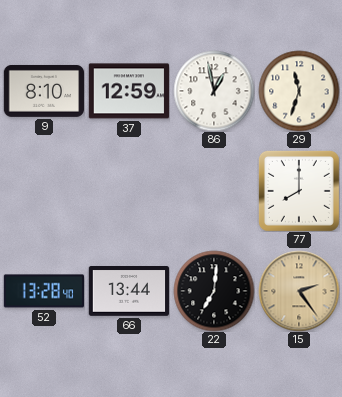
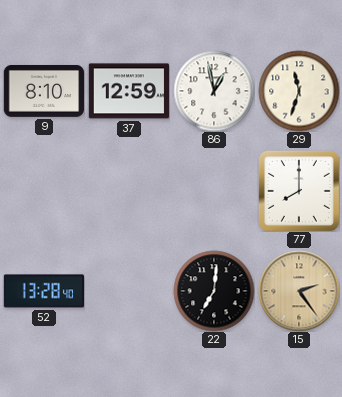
66: 13:44 -> none
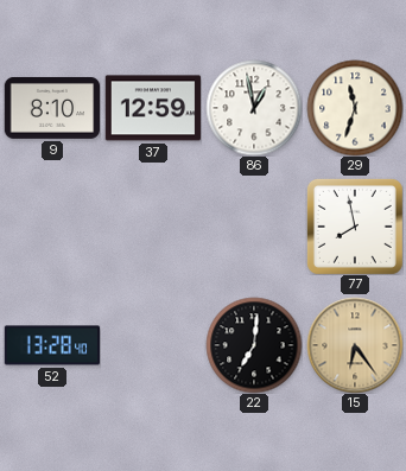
77: 8:00 -> 7:58
15: 2:24 -> 6:24
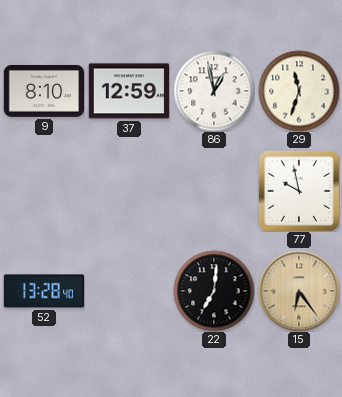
77: 7:58 -> 9:58
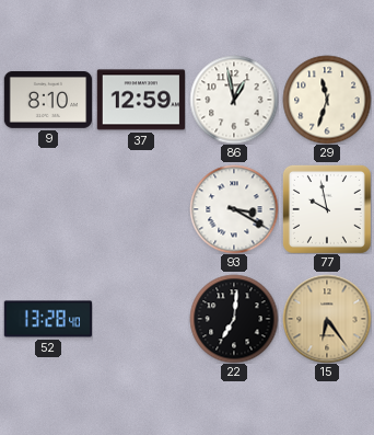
93: none -> 3:20
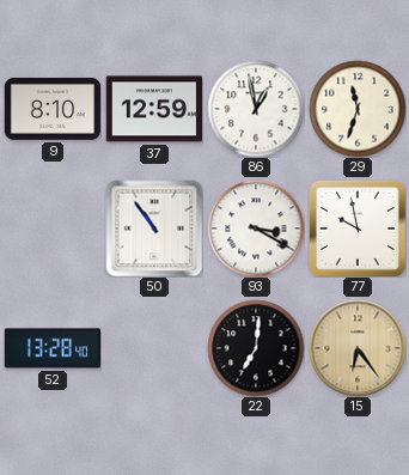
50: none -> 10:54
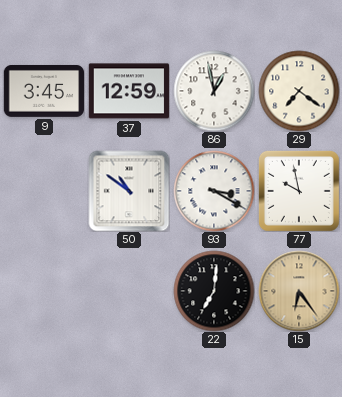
9: 8:10 -> 3:45
29: 11:33 -> 7:21
50: 10:54 -> 10:51
52: 13:28 -> none
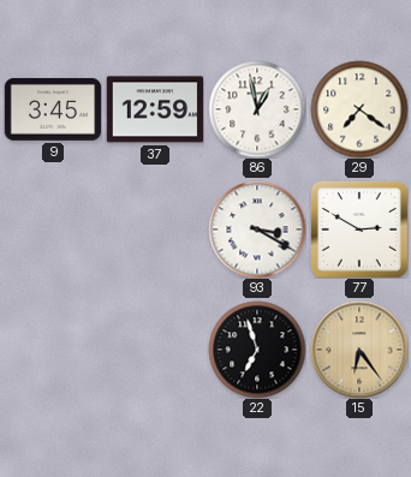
50: 10:51 -> none
77: 9:58 -> 2:50
22: 7:01 -> 6:57
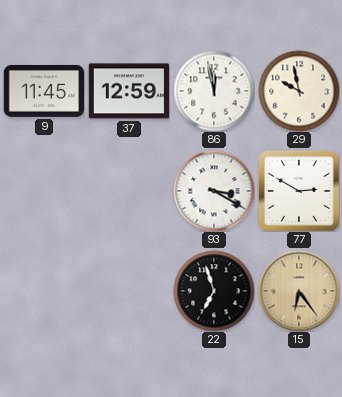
9: 3:45 -> 11:45
86: 12:58 -> 11:58
29: 7:21 -> 9:58
